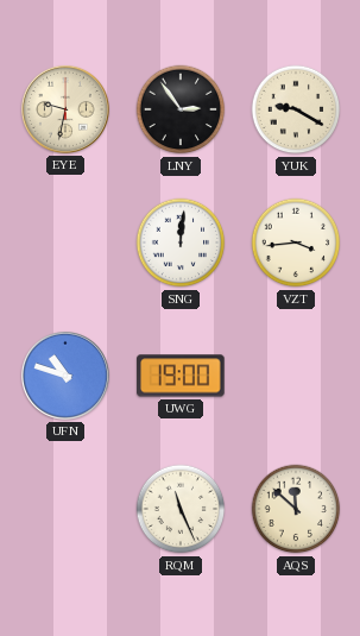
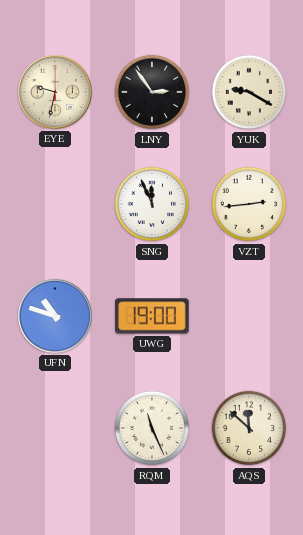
SNG: 12:01 -> 11:56
VZT: 3:44 -> 2:44
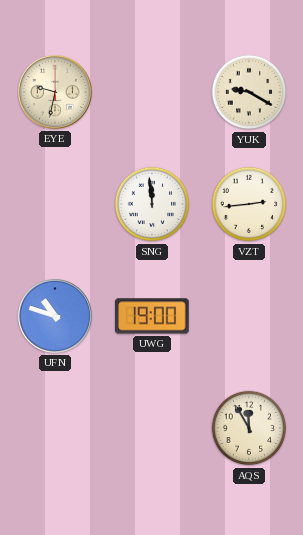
LNY: 2:54 -> none
SNG: 11:56 -> 11:59
RQM: 11:26 -> none
AQS: 11:52 -> 11:55
